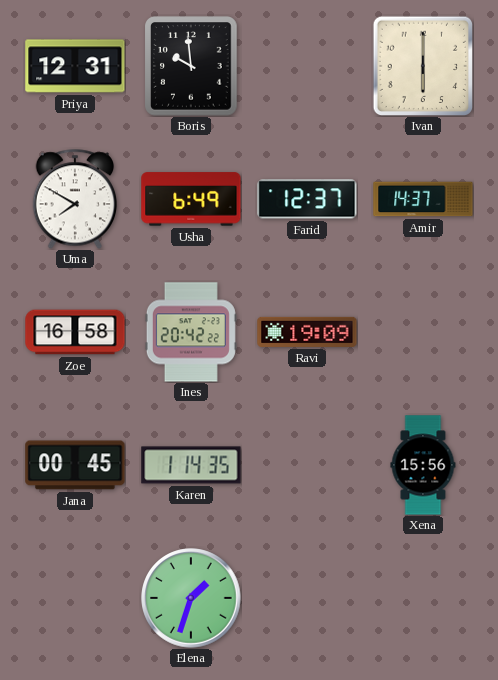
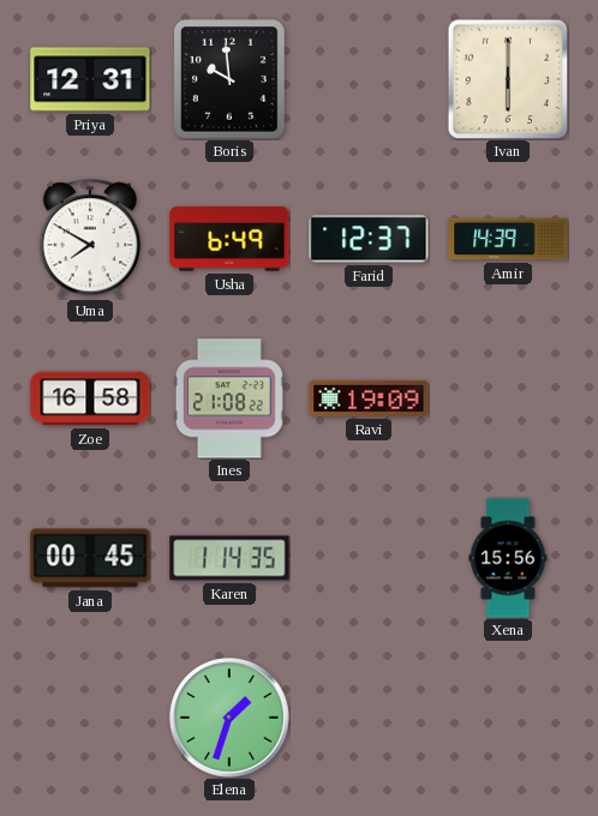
Amir: 14:37 -> 14:39
Ines: 20:42 -> 21:08
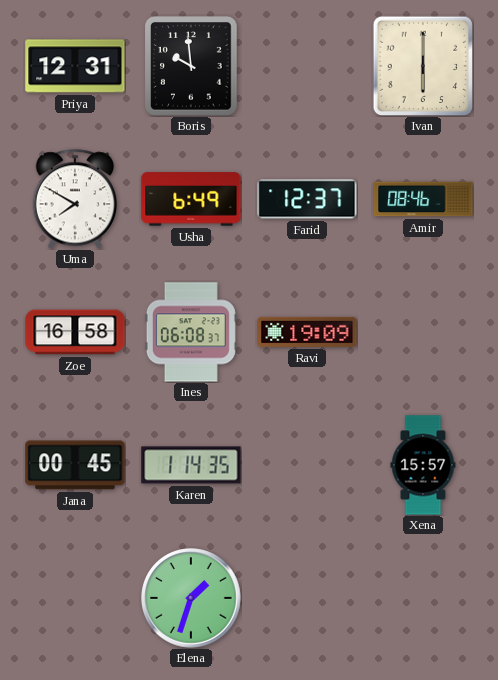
Amir: 14:39 -> 08:46
Ines: 21:08 -> 06:08
Xena: 15:56 -> 15:57
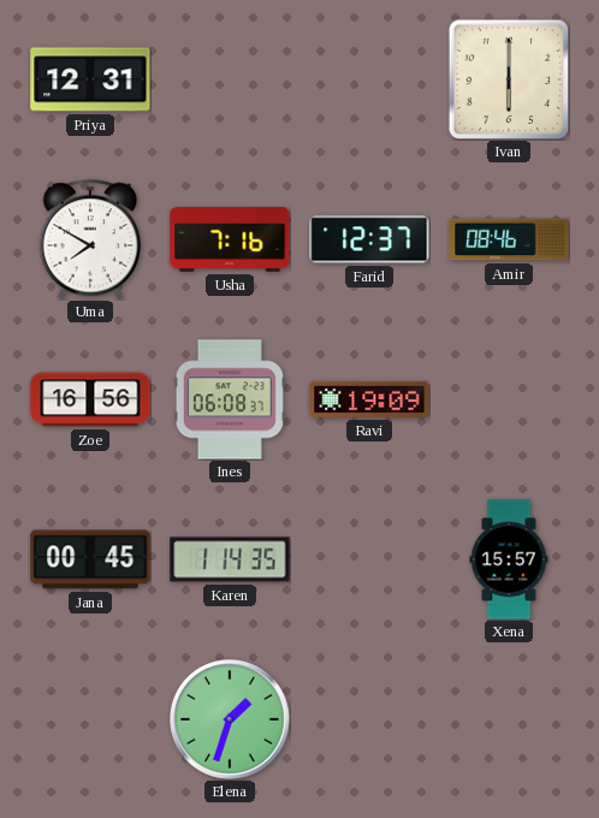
Boris: 9:59 -> none
Usha: 6:49 -> 7:16
Zoe: 16:58 -> 16:56
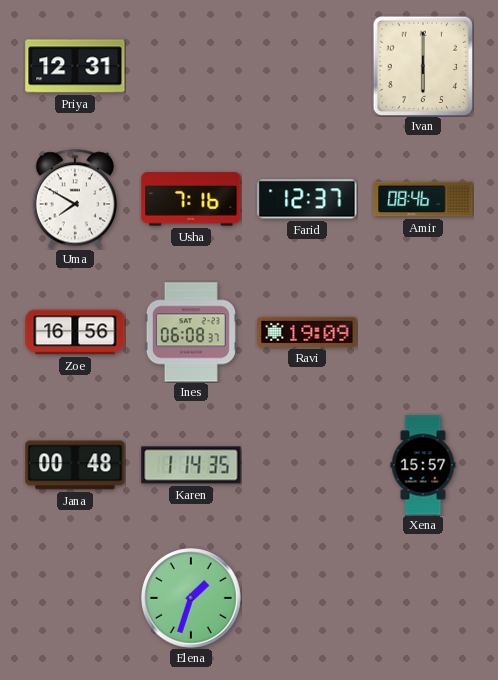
Jana: 00:45 -> 00:48
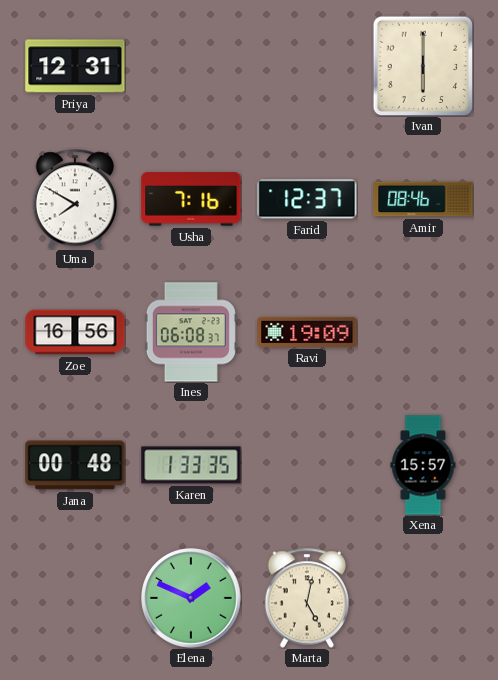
Karen: 1:14 -> 1:33
Elena: 1:33 -> 1:49
Marta: none -> 5:02
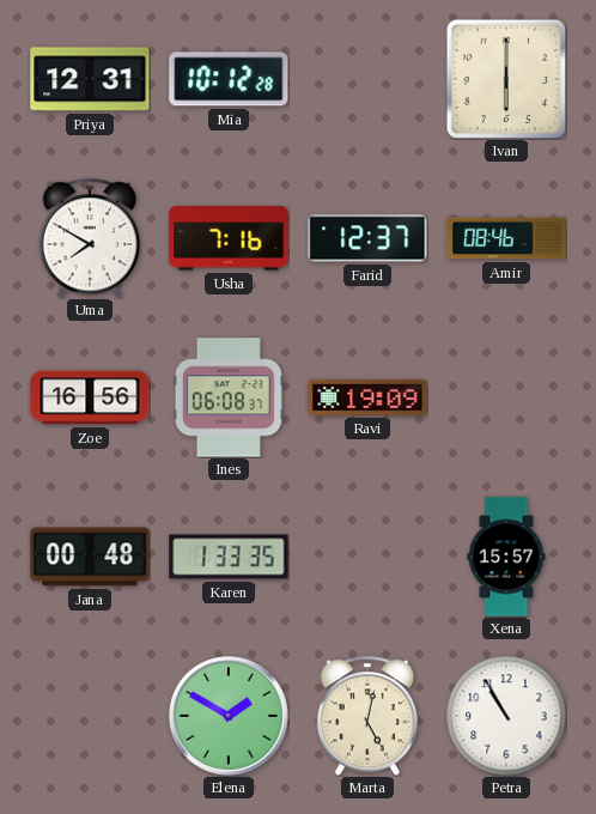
Mia: none -> 10:12
Elena: 1:49 -> 1:50
Petra: none -> 10:55
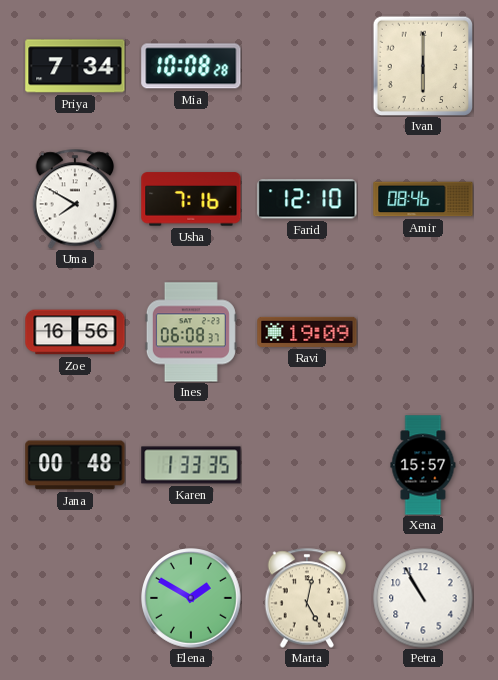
Priya: 12:31 -> 7:34
Mia: 10:12 -> 10:08
Farid: 12:37 -> 12:10
